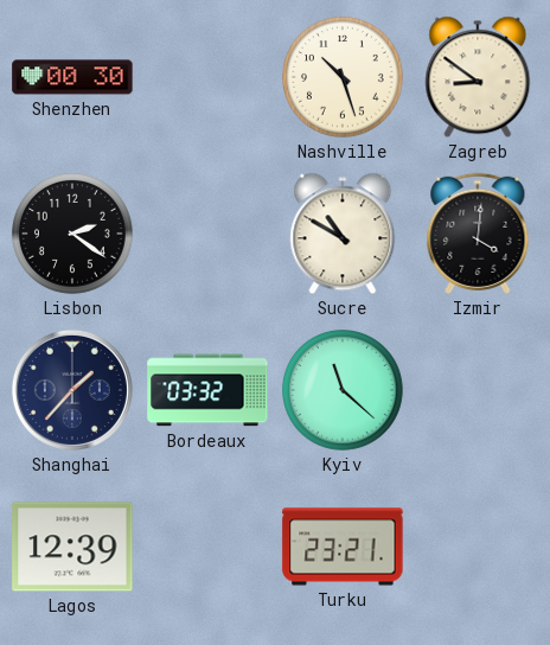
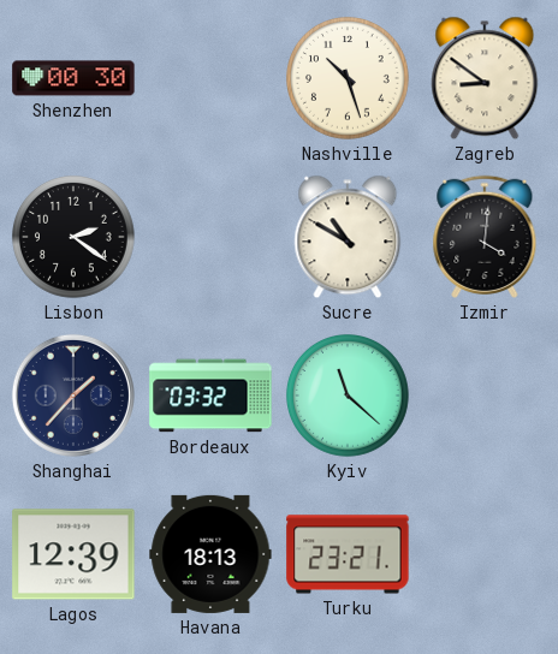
Havana: none -> 18:13
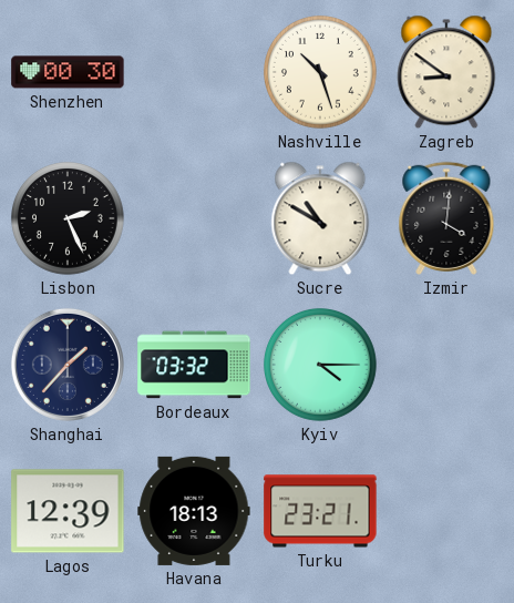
Lisbon: 2:21 -> 2:26
Kyiv: 11:22 -> 4:15
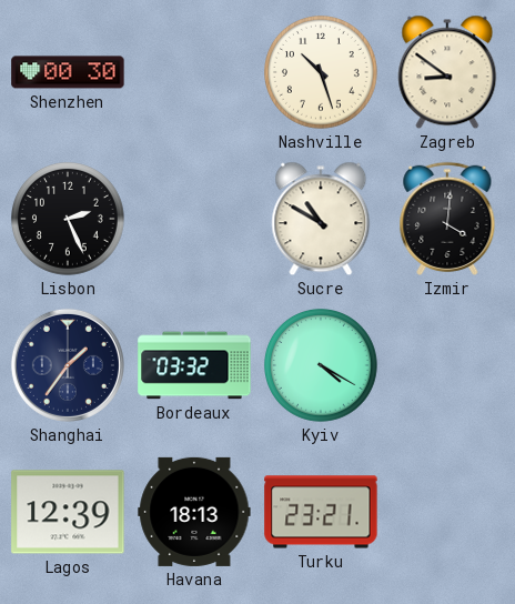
Shanghai: 1:37 -> 1:36
Kyiv: 4:15 -> 4:20
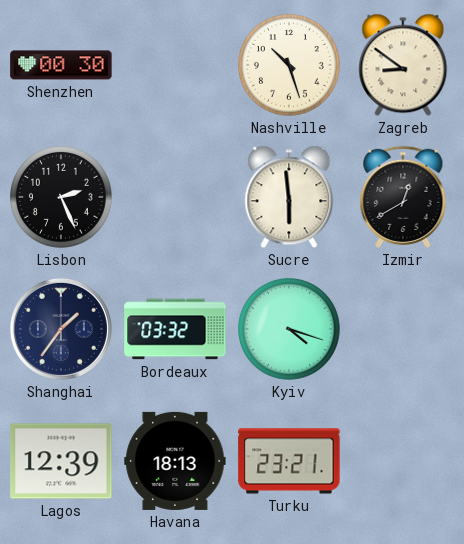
Sucre: 10:50 -> 5:59
Izmir: 4:01 -> 12:40
Kyiv: 4:20 -> 4:18
